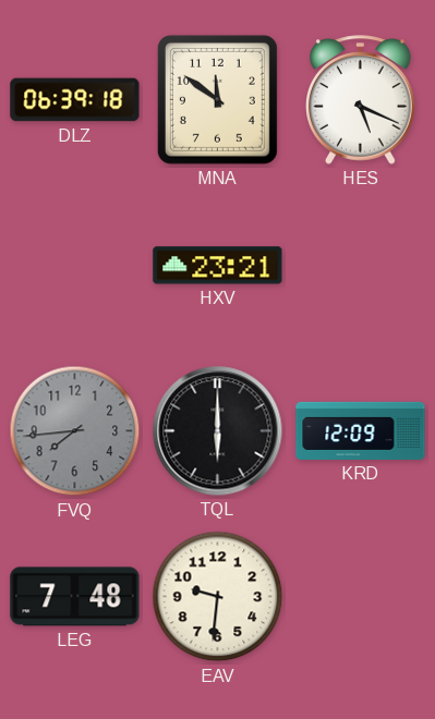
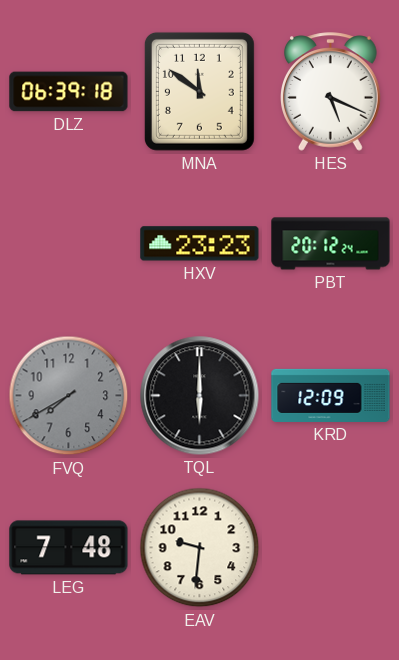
HXV: 23:21 -> 23:23
PBT: none -> 20:12
FVQ: 7:44 -> 7:40
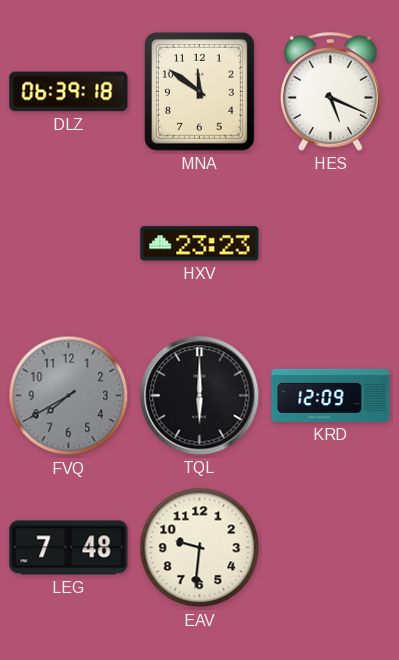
PBT: 20:12 -> none
